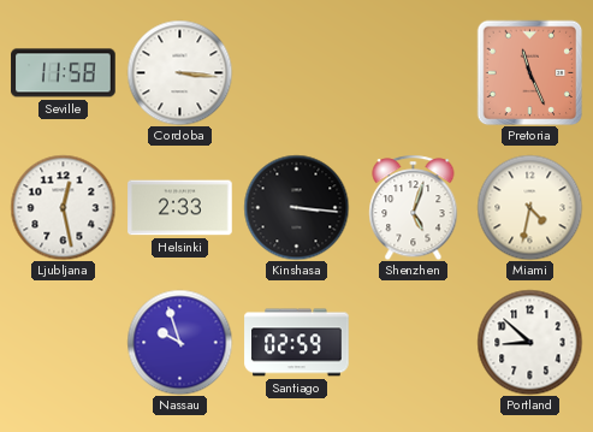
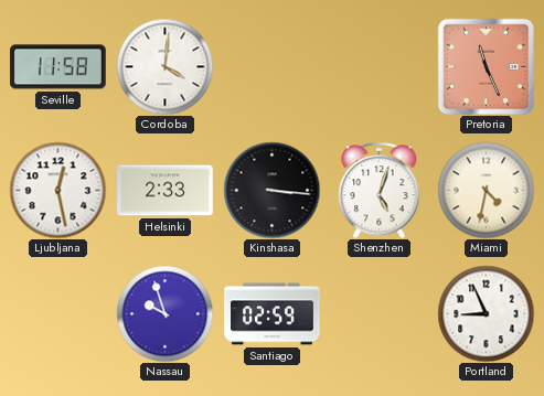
Cordoba: 3:16 -> 4:01
Portland: 8:52 -> 8:56
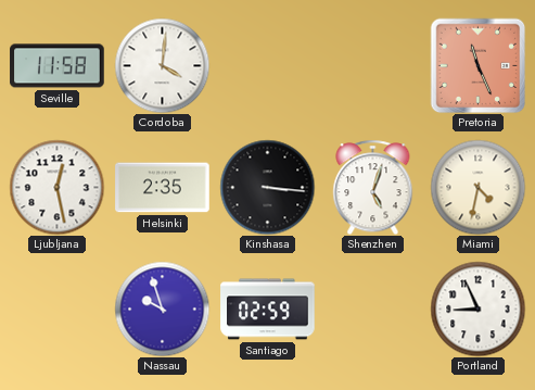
Helsinki: 2:33 -> 2:35
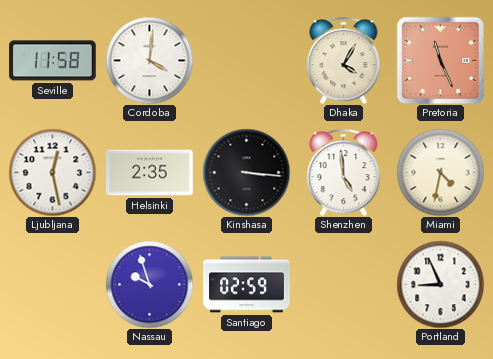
Dhaka: none -> 4:05
Shenzhen: 5:03 -> 4:59
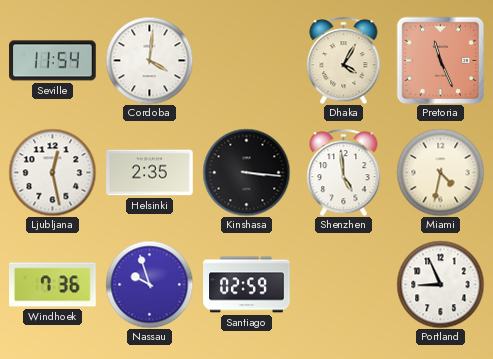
Seville: 11:58 -> 11:54
Windhoek: none -> 7:36
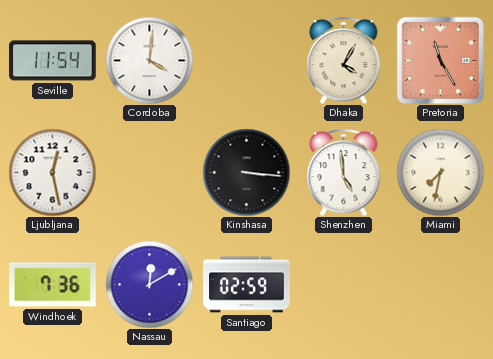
Pretoria: 11:26 -> 11:25
Helsinki: 2:35 -> none
Miami: 4:32 -> 7:32
Nassau: 9:57 -> 12:10
Portland: 8:56 -> none
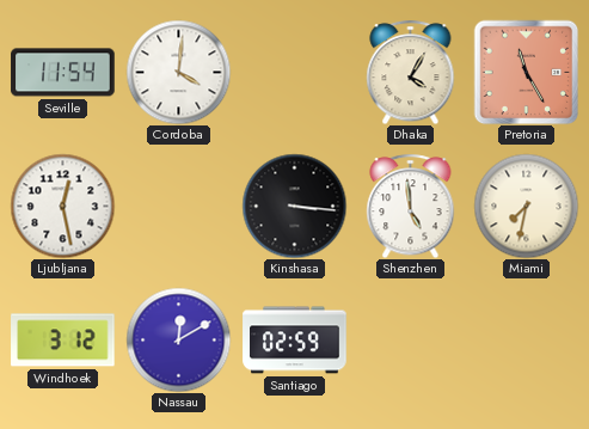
Windhoek: 7:36 -> 3:12
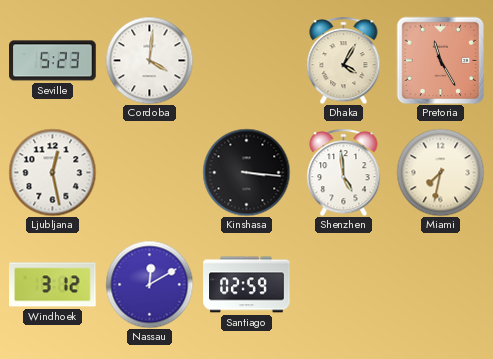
Seville: 11:54 -> 5:23
